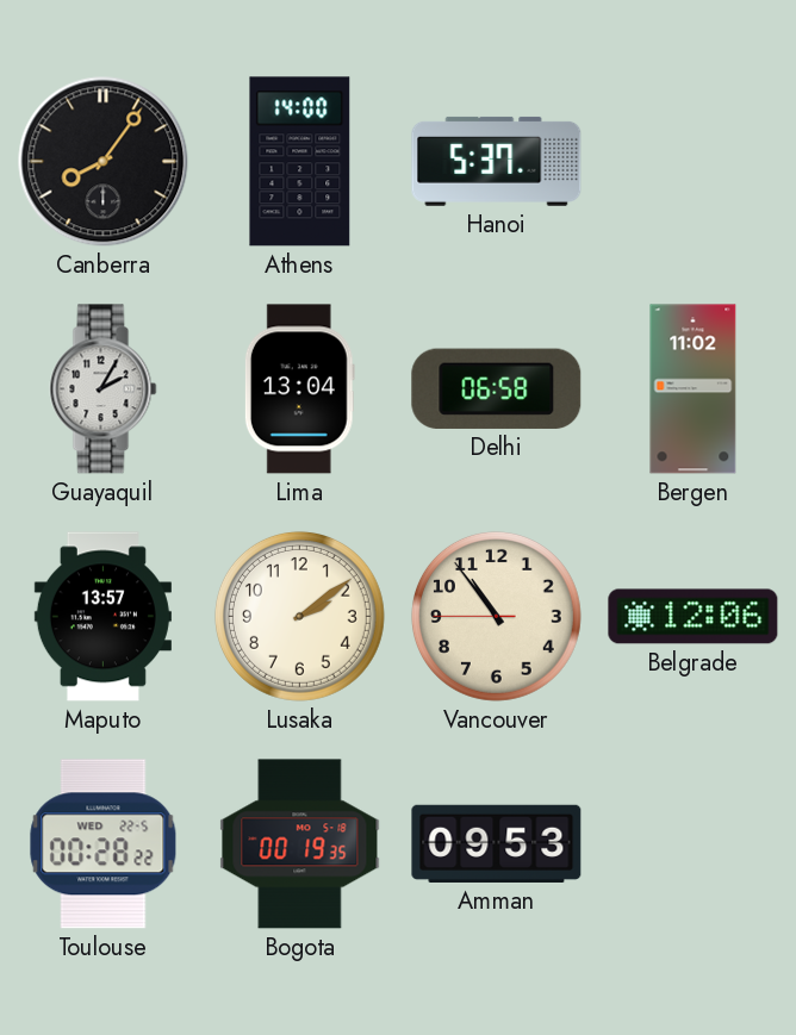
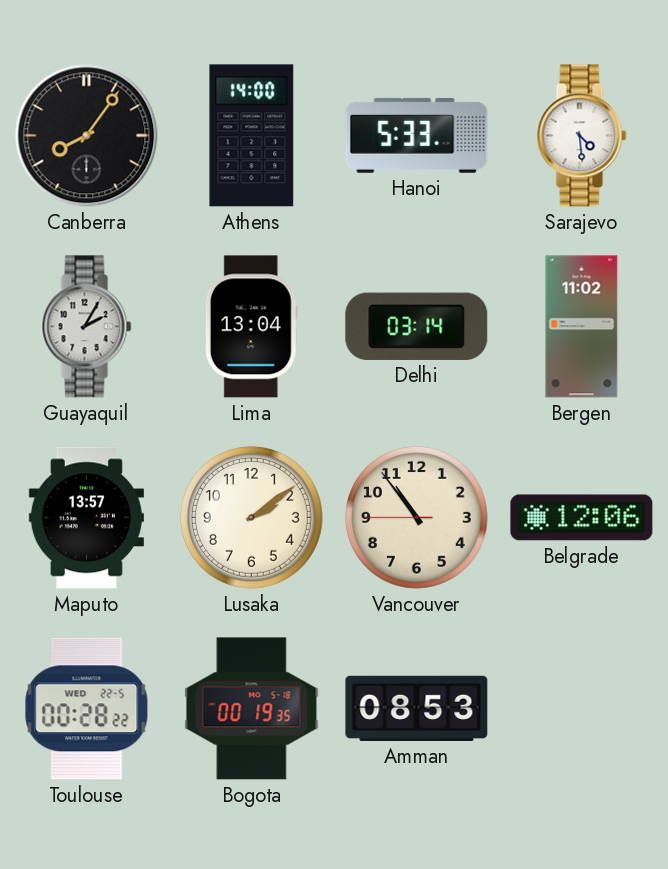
Hanoi: 5:37 -> 5:33
Sarajevo: none -> 4:29
Delhi: 06:58 -> 03:14
Amman: 09:53 -> 08:53
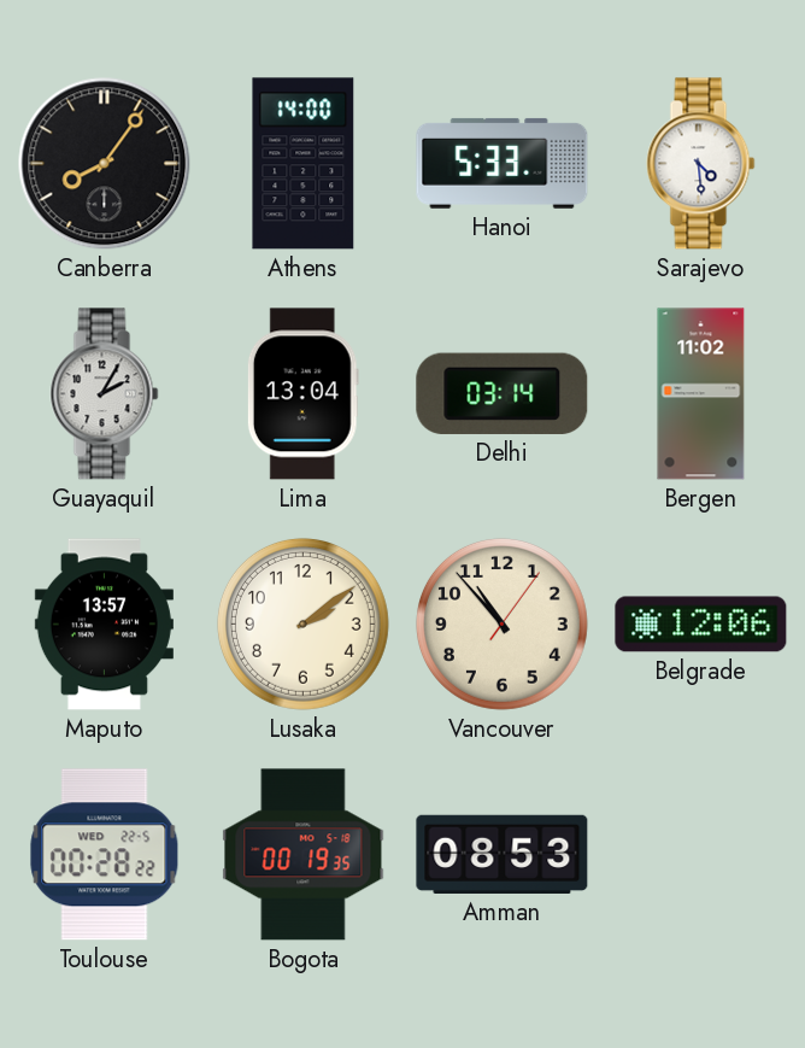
Vancouver: 10:53:45 -> 10:53:06
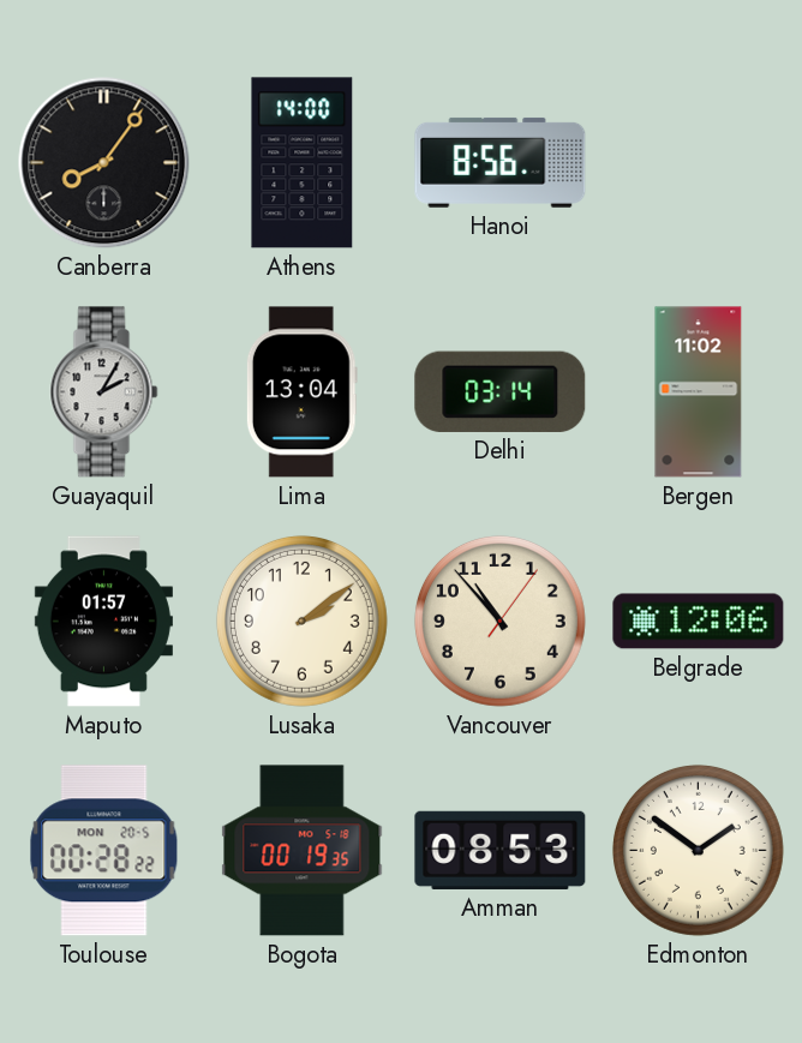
Hanoi: 5:33 -> 8:56
Sarajevo: 4:29 -> none
Maputo: 13:57 -> 01:57
Toulouse date: WED 22-5 -> MON 20-5
Edmonton: none -> 1:51
